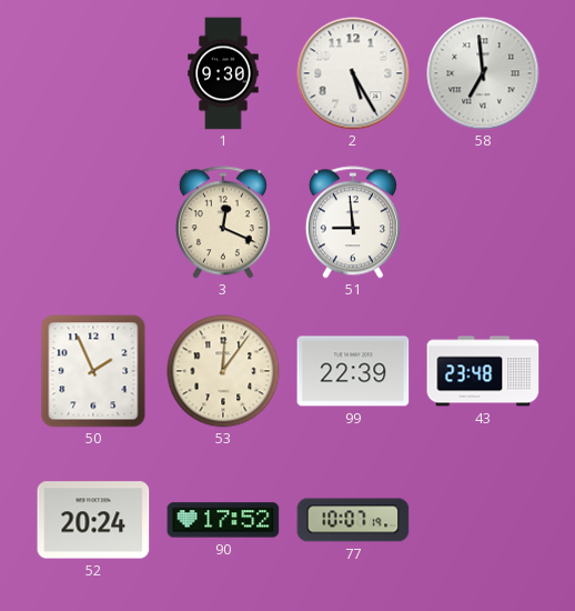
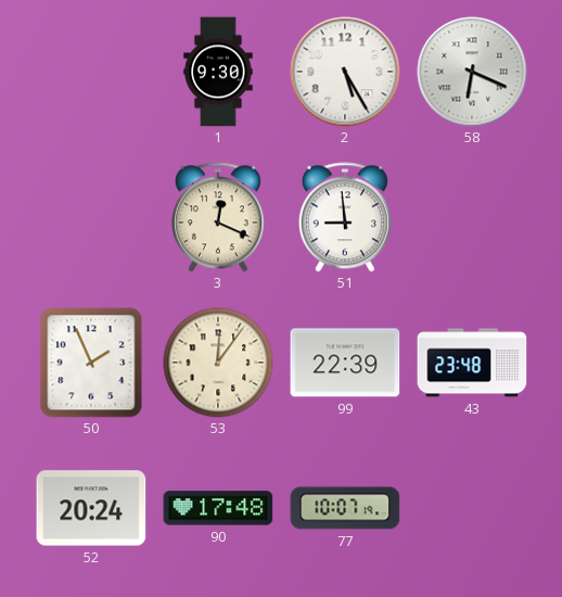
58: 6:59 -> 6:19
90: 17:52 -> 17:48
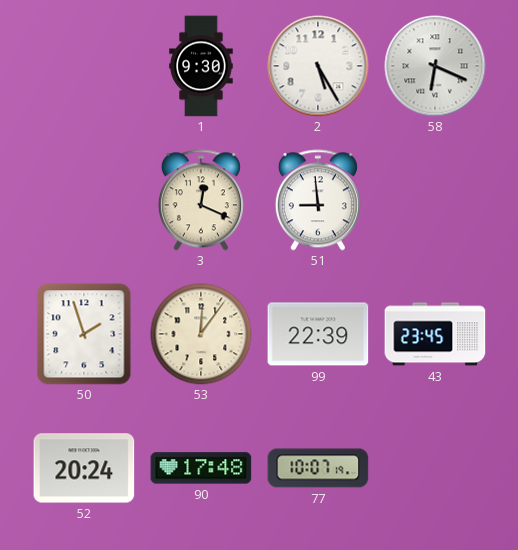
50: 1:56 -> 1:57
43: 23:48 -> 23:45
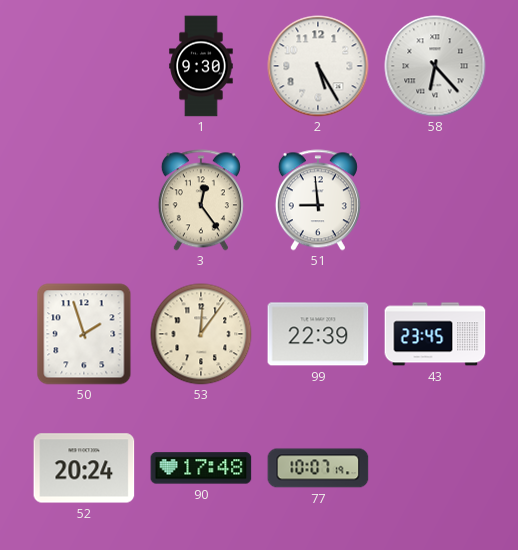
58: 6:19 -> 6:23
3: 12:19 -> 12:24
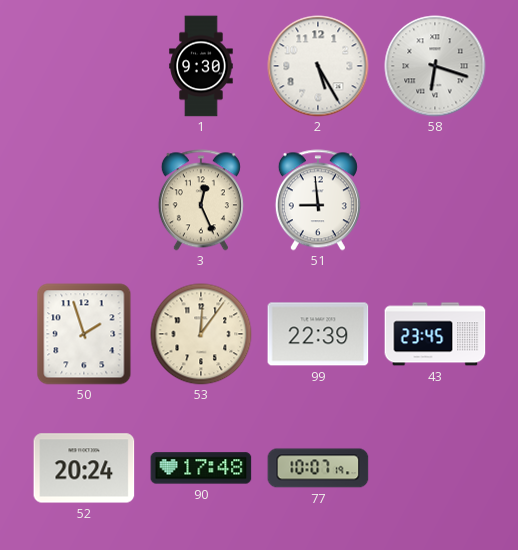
58: 6:23 -> 6:18
3: 12:24 -> 12:26
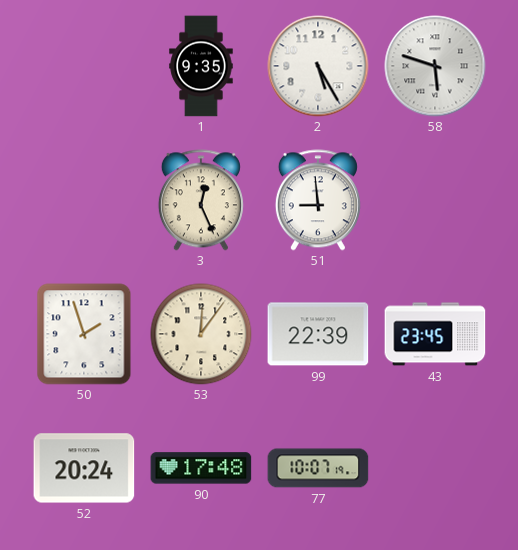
1: 9:30 -> 9:35
58: 6:18 -> 5:48
